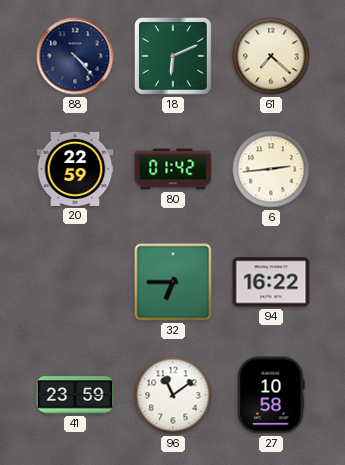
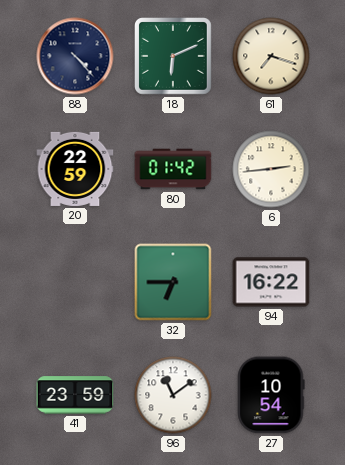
61: 7:22 -> 7:18
27: 10:58 -> 10:54
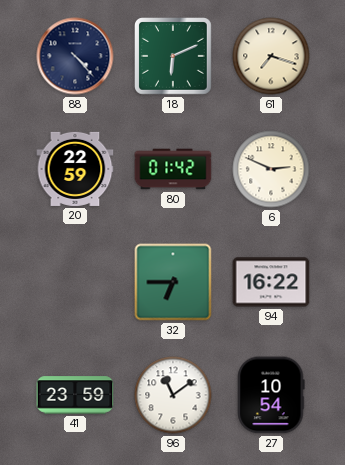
6: 2:44 -> 2:49
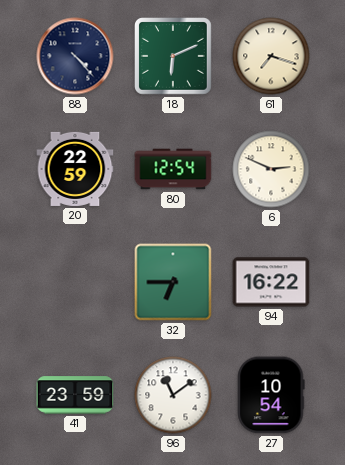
80: 01:42 -> 12:54
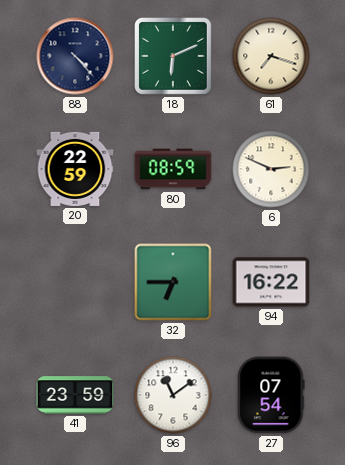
80: 12:54 -> 08:59
27: 10:54 -> 07:54
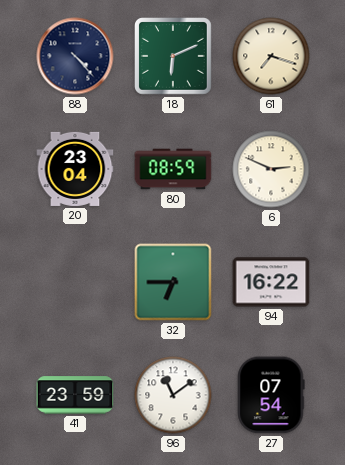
20: 22:59 -> 23:04
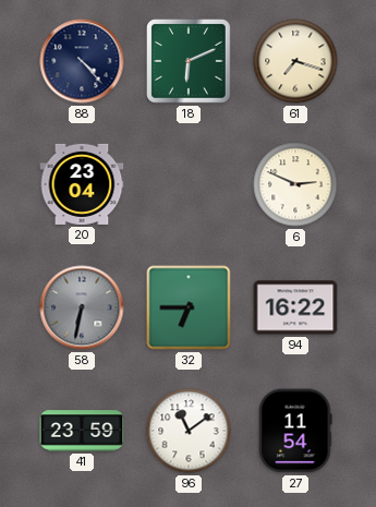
80: 08:59 -> none
58: none -> 6:32
27: 07:54 -> 11:54
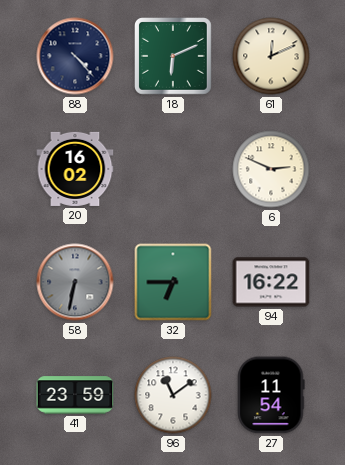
61: 7:18 -> 12:11
20: 23:04 -> 16:02
